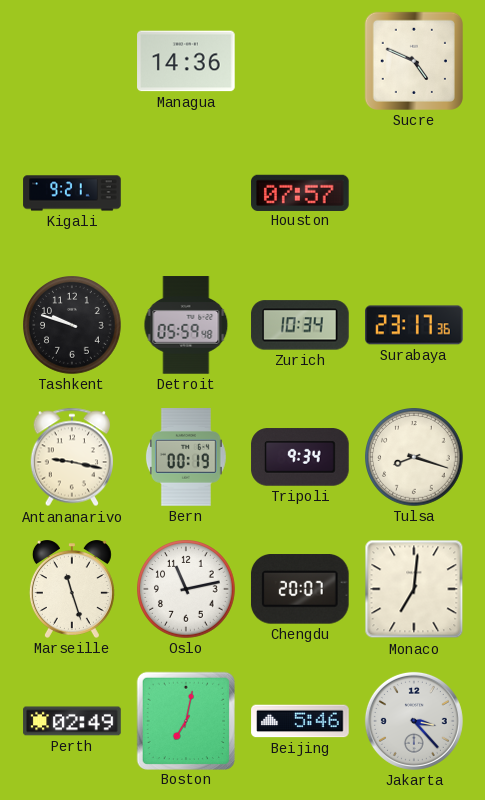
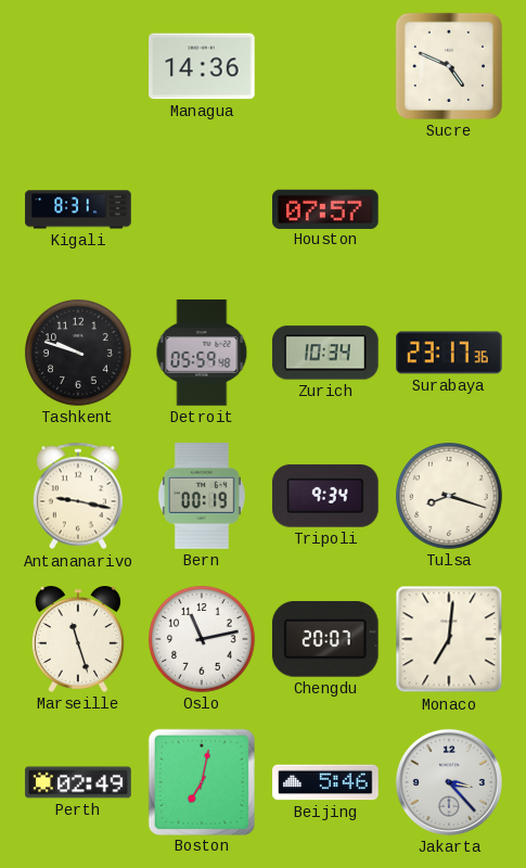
Kigali: 9:21 -> 8:31
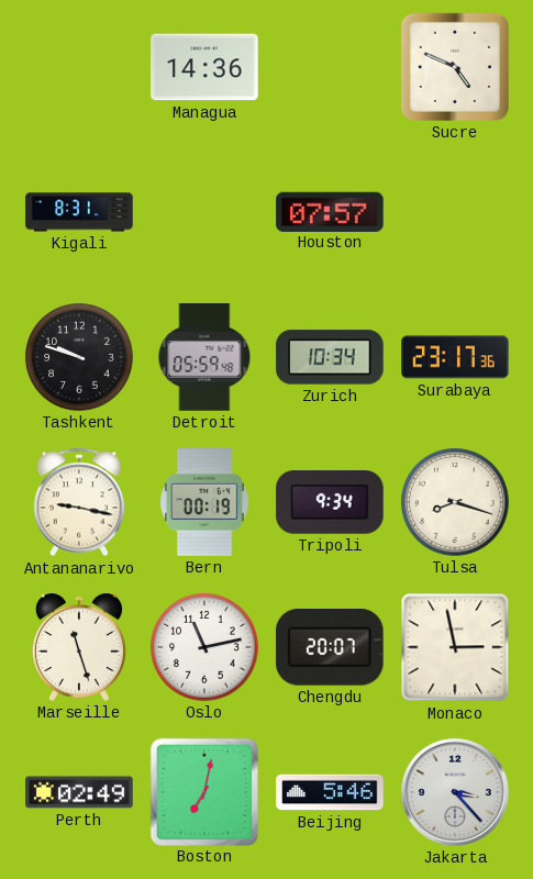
Monaco: 7:01 -> 2:58
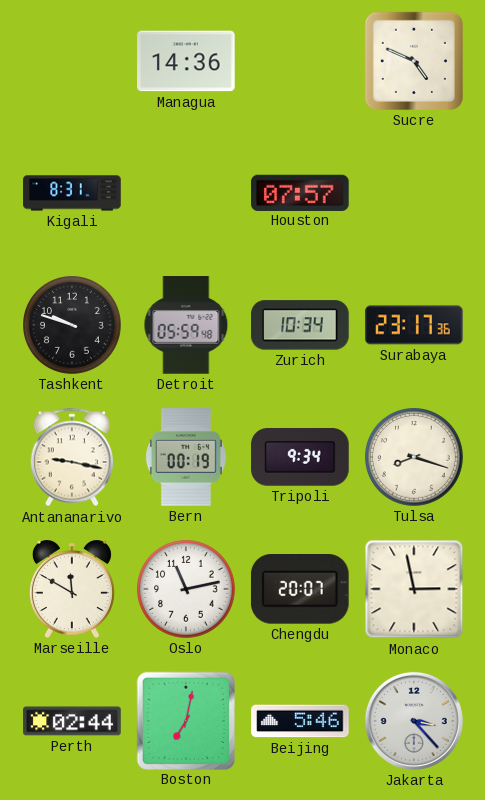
Marseille: 11:27 -> 11:50
Perth: 02:49 -> 02:44
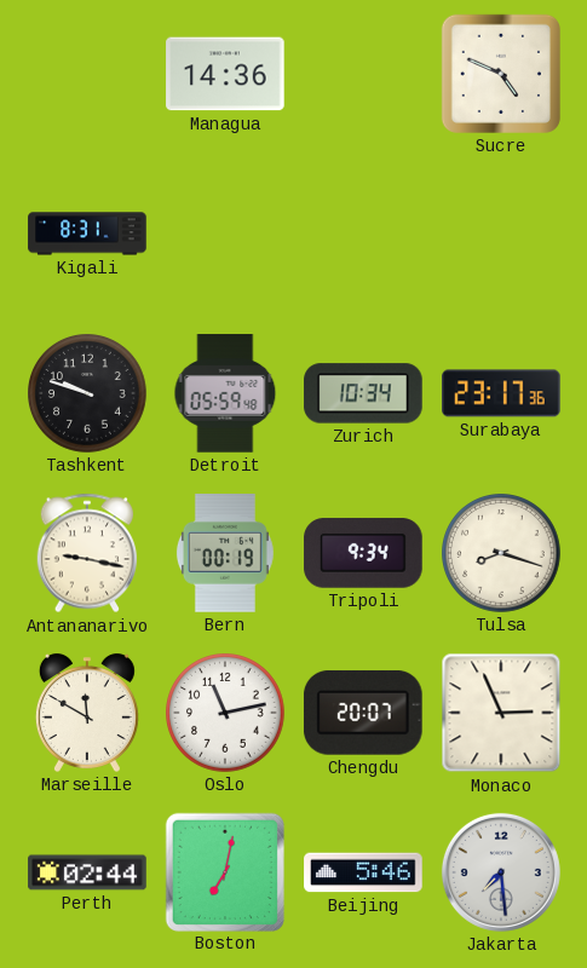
Houston: 07:57 -> none
Monaco: 2:58 -> 2:56
Jakarta: 3:23 -> 7:29
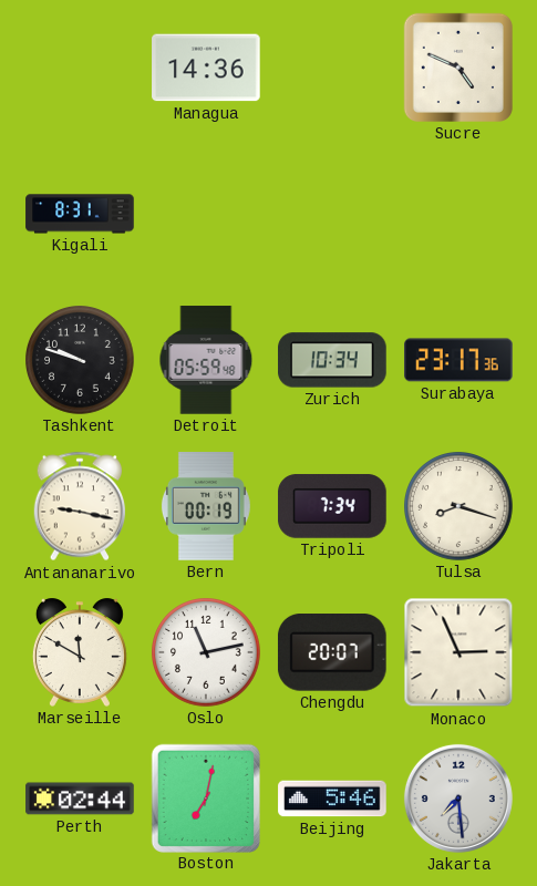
Tripoli: 9:34 -> 7:34
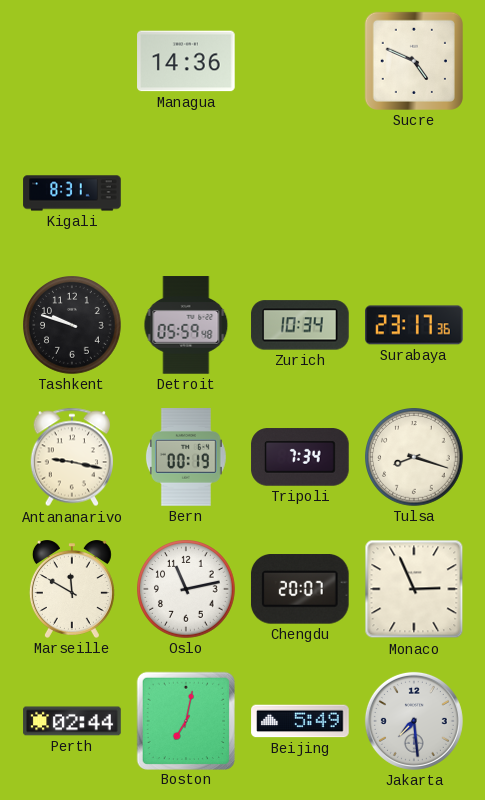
Beijing: 5:46 -> 5:49
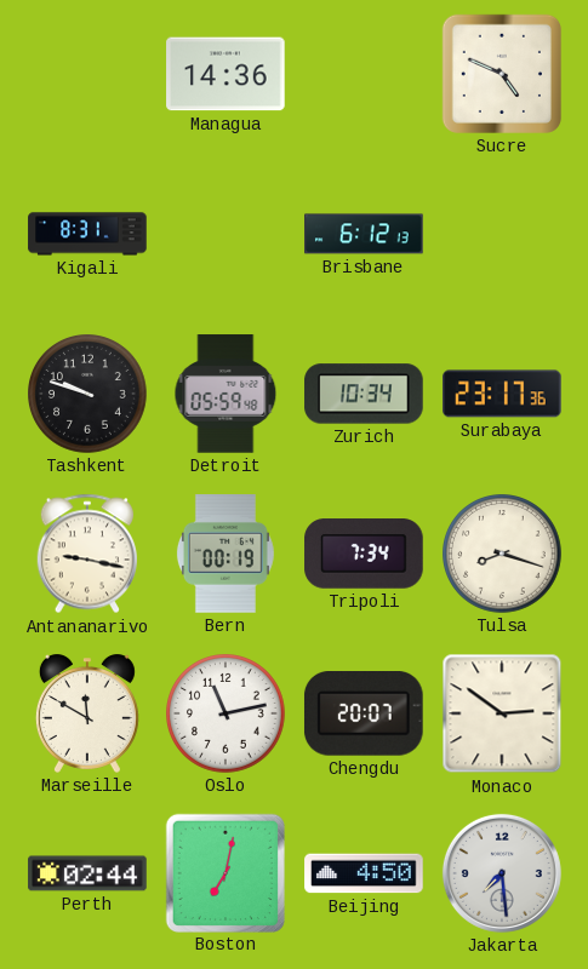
Brisbane: none -> 6:12
Monaco: 2:56 -> 2:51
Beijing: 5:49 -> 4:50
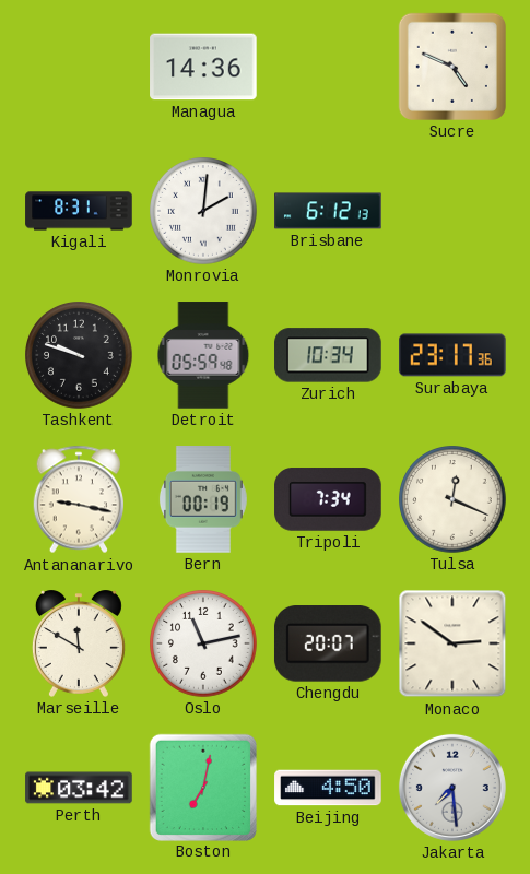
Monrovia: none -> 2:01
Tulsa: 8:18 -> 12:19
Perth: 02:44 -> 03:42
